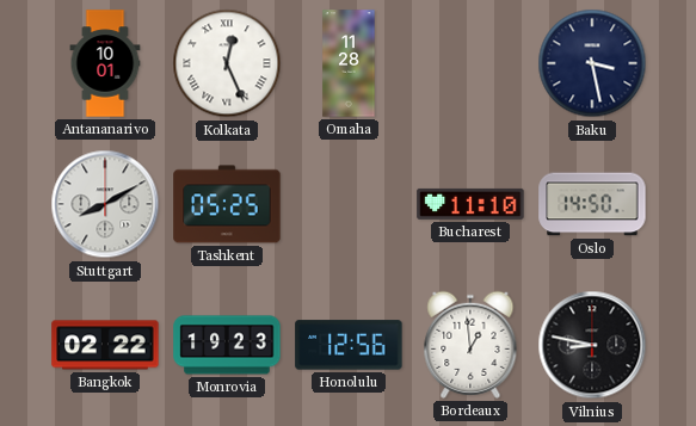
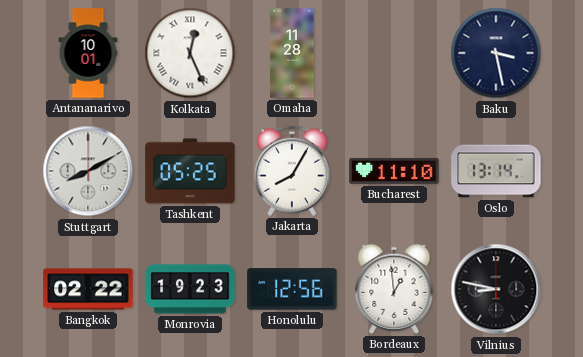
Jakarta: none -> 8:05
Oslo: 14:50 -> 13:14
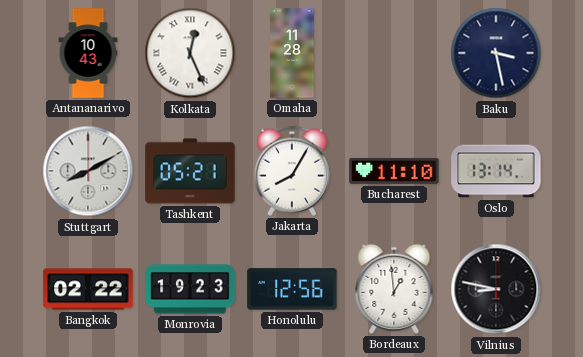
Antananarivo: 10:01 -> 10:43
Tashkent: 05:25 -> 05:21
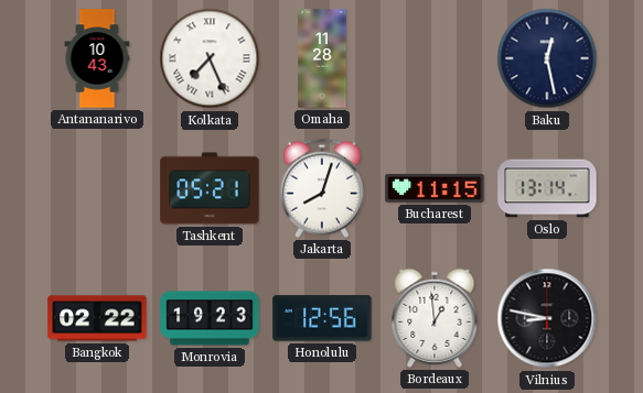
Kolkata: 12:26 -> 7:26
Baku: 3:28 -> 12:28
Stuttgart: 8:10 -> none
Jakarta: 8:05 -> 8:03
Bucharest: 11:10 -> 11:15
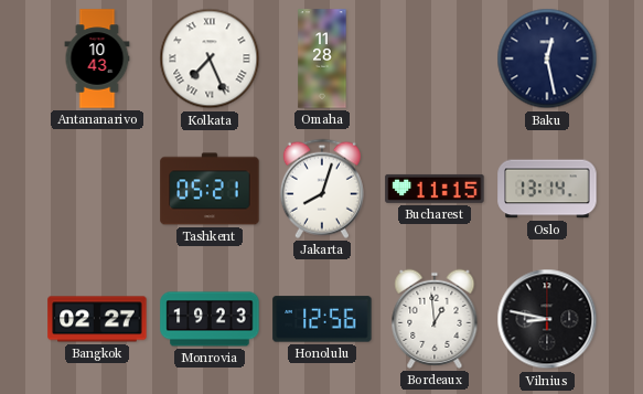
Bangkok: 02:22 -> 02:27
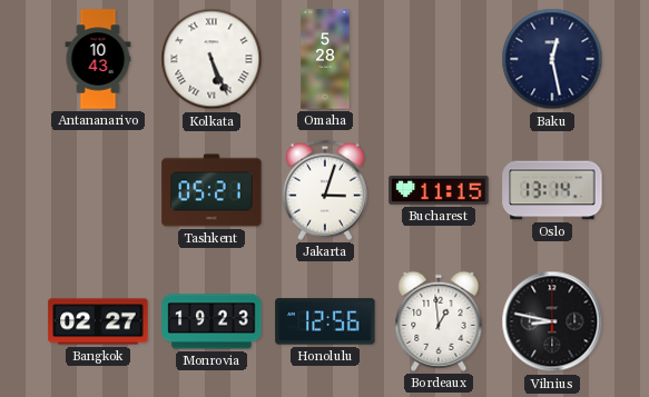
Kolkata: 7:26 -> 5:26
Omaha: 11:28 -> 5:28
Jakarta: 8:03 -> 3:03
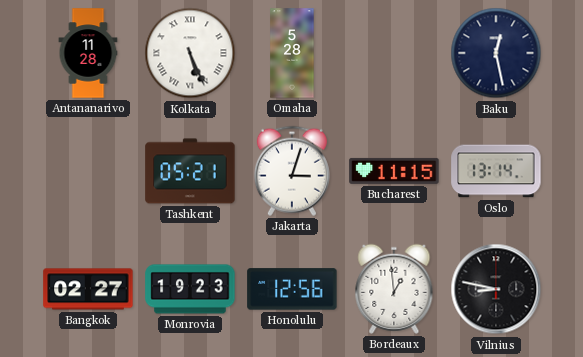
Antananarivo: 10:43 -> 11:28
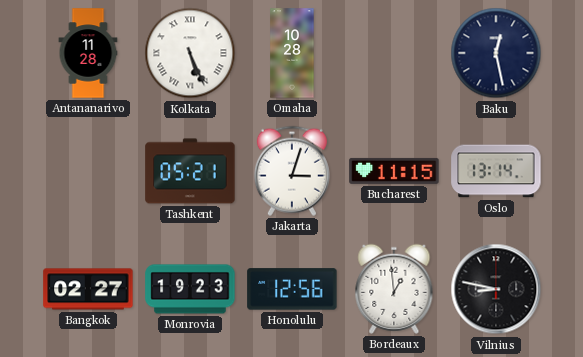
Omaha: 5:28 -> 10:28
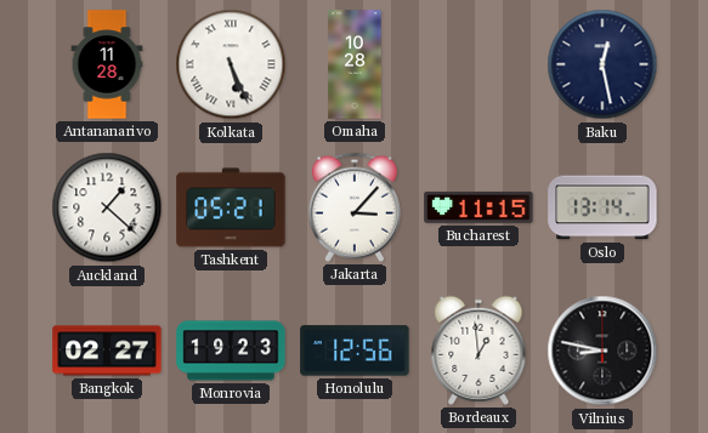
Auckland: none -> 1:22
Jakarta: 3:03 -> 3:07
